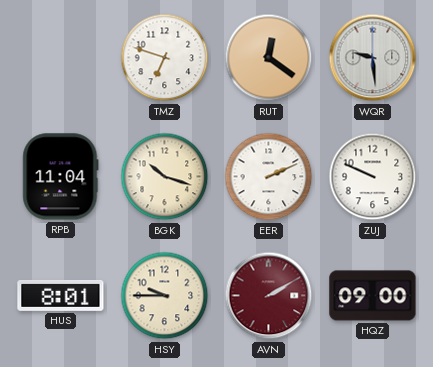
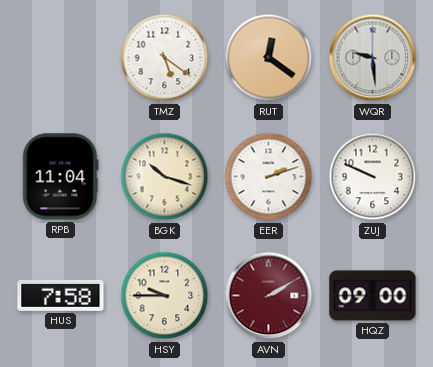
TMZ: 6:48 -> 5:21
EER: 2:11 -> 2:12
HUS: 8:01 -> 7:58
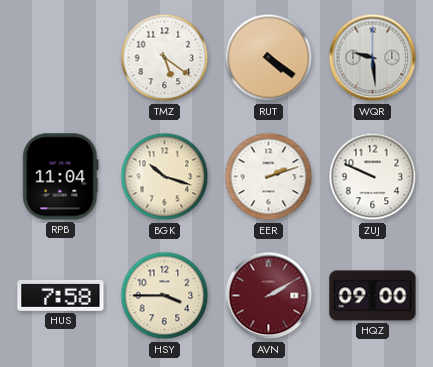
RUT: 12:21 -> 4:21
HSY: 9:45 -> 3:45
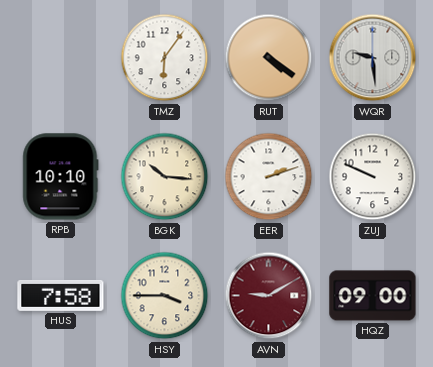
TMZ: 5:21 -> 6:06
RPB: 11:04 -> 10:10
BGK: 10:18 -> 10:16
AVN: 2:10 -> 9:10
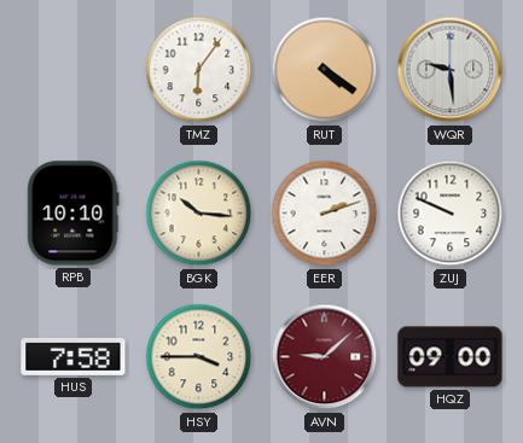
AVN: 9:10 -> 9:08
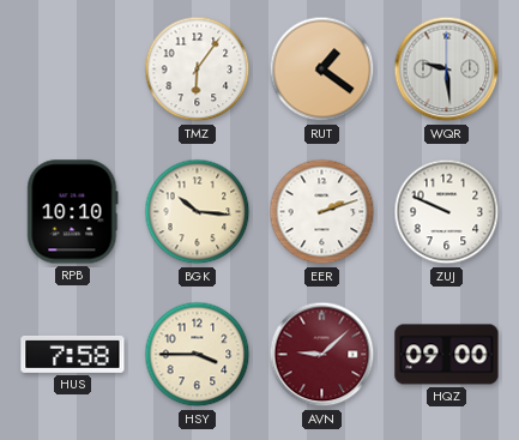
RUT: 4:21 -> 1:21
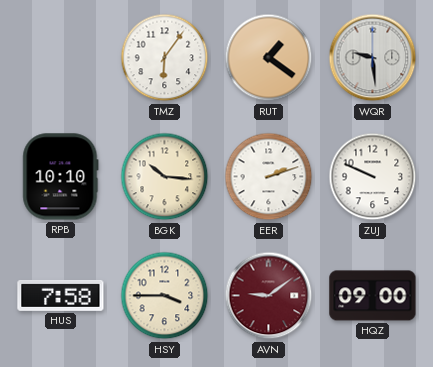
AVN: 9:08 -> 9:09
